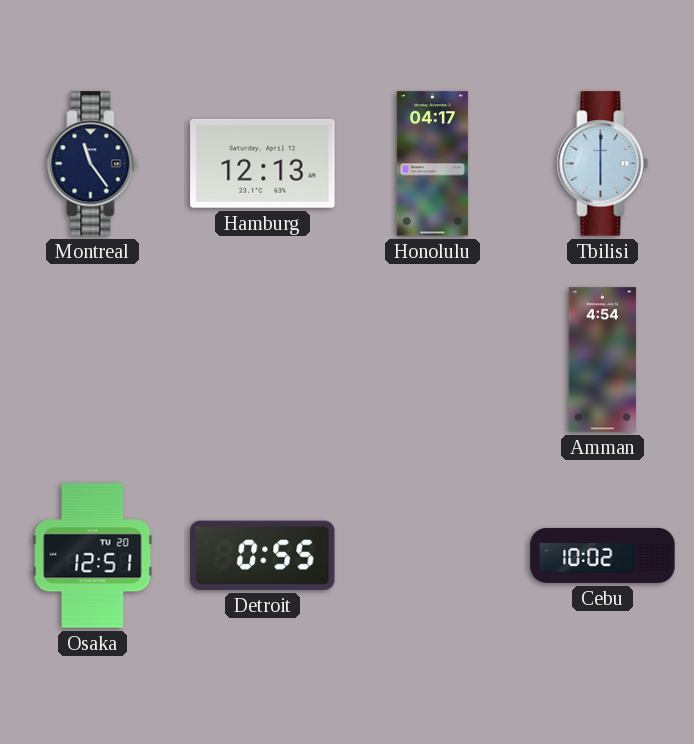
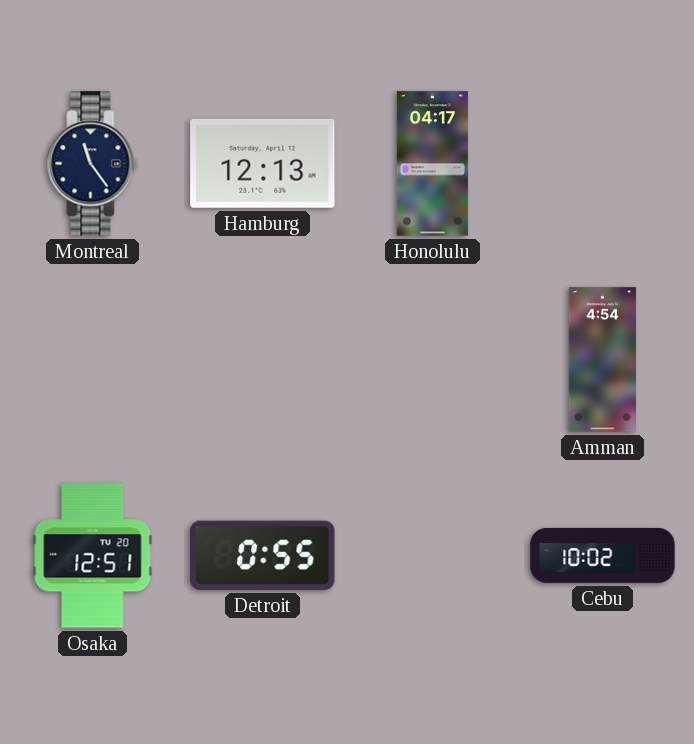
Tbilisi: 6:00 -> none
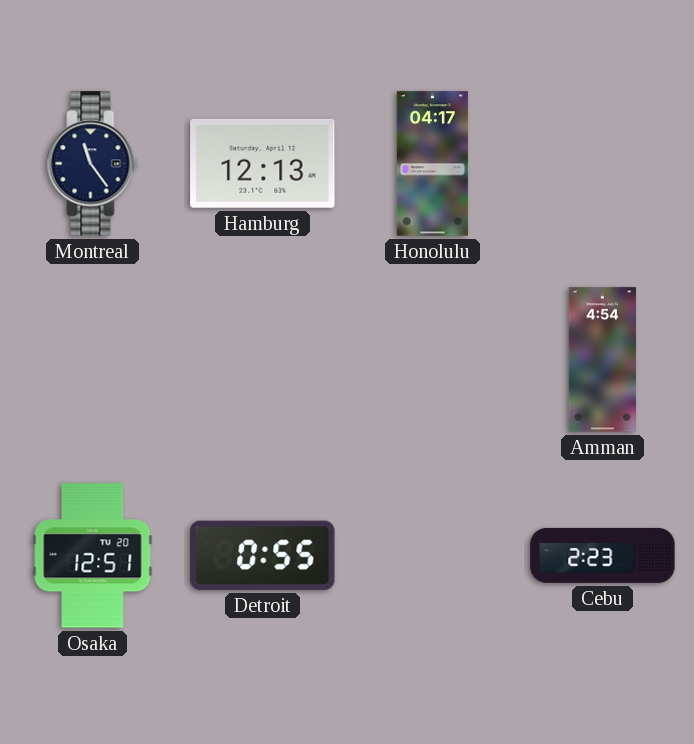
Cebu: 10:02 -> 2:23
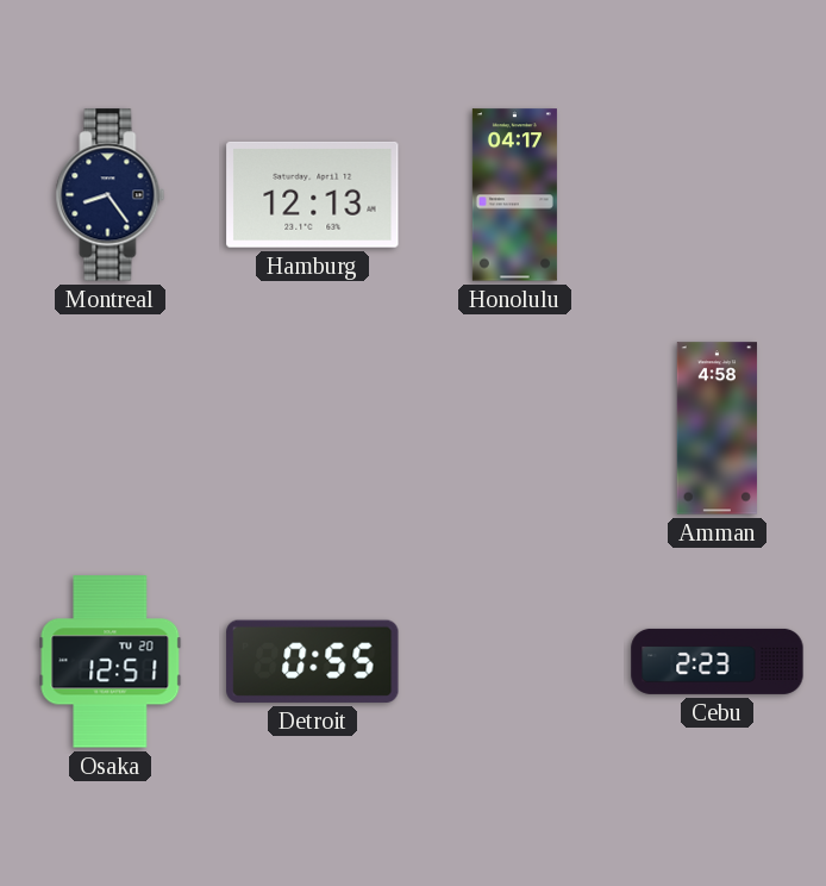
Montreal: 11:24 -> 8:24
Amman: 4:54 -> 4:58
